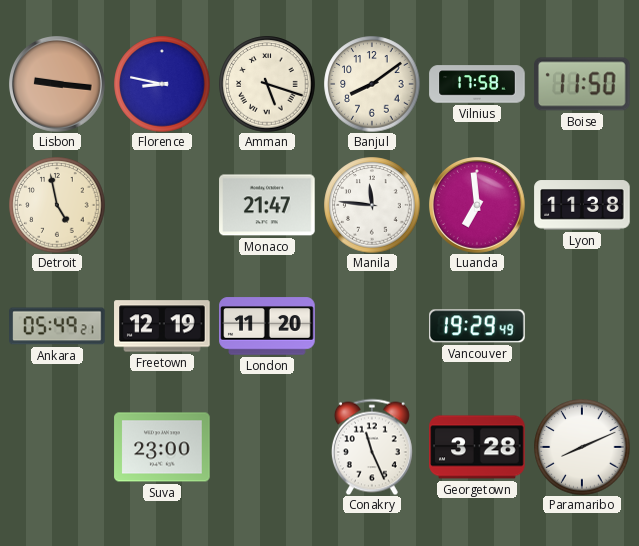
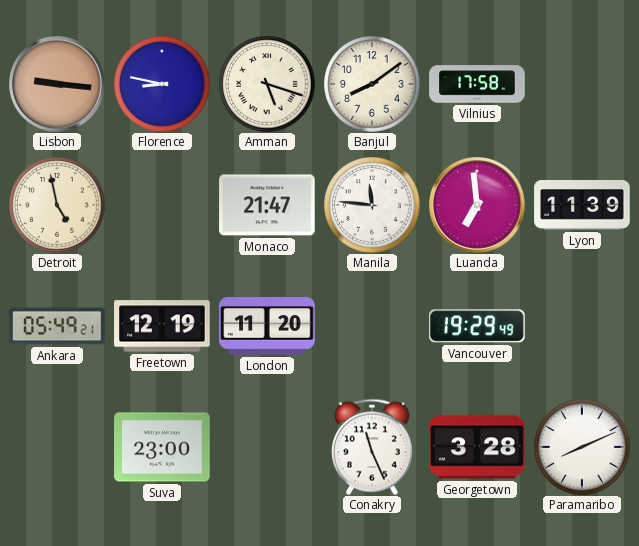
Boise: 11:50 -> none
Lyon: 11:38 -> 11:39
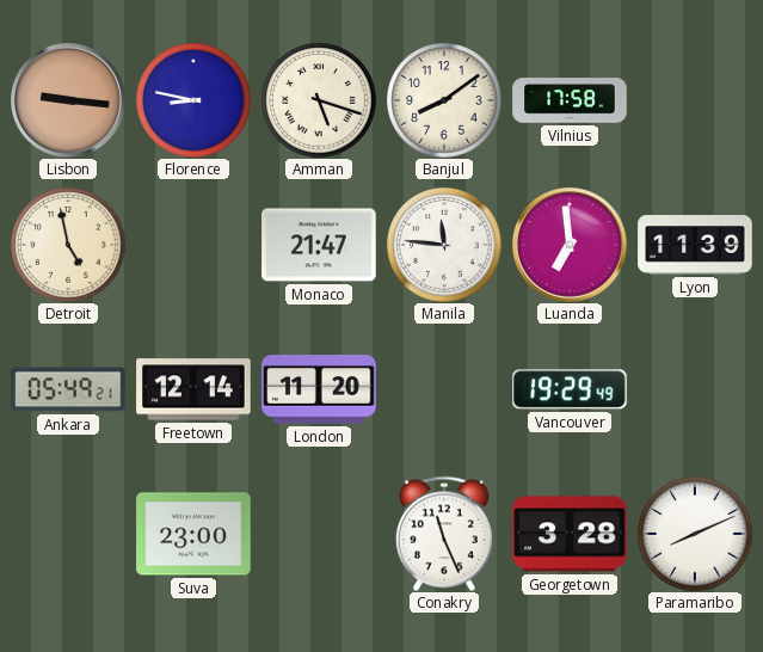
Freetown: 12:19 -> 12:14
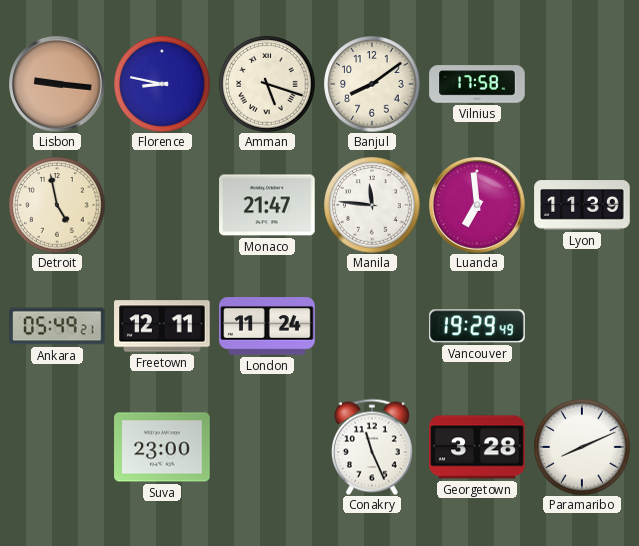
Freetown: 12:14 -> 12:11
London: 11:20 -> 11:24
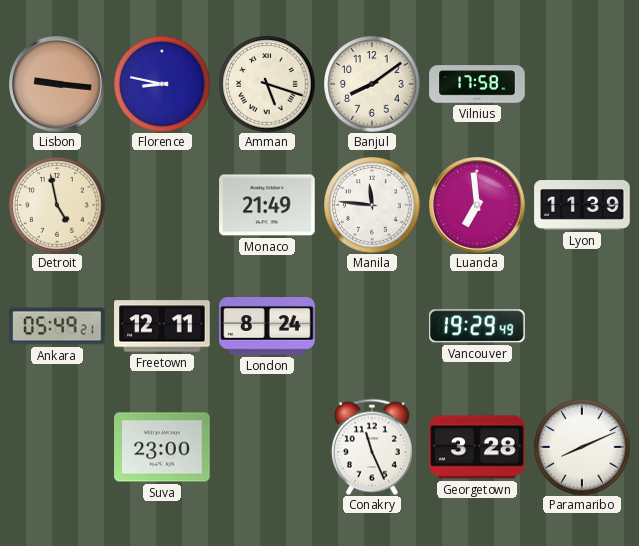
Monaco: 21:47 -> 21:49
London: 11:24 -> 8:24
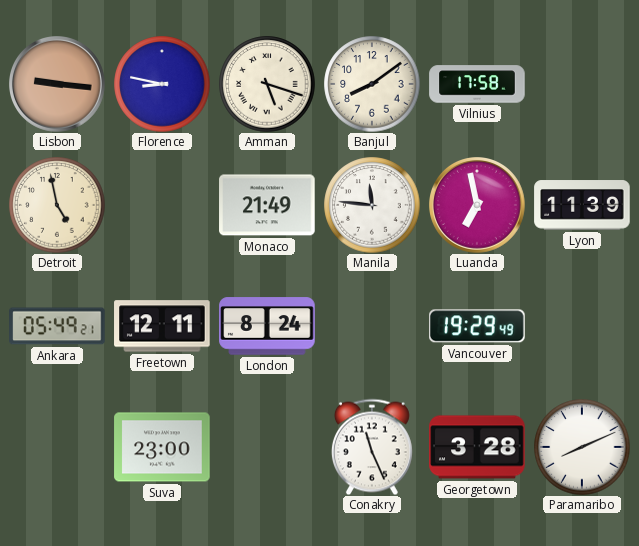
Luanda: 6:59 -> 6:58
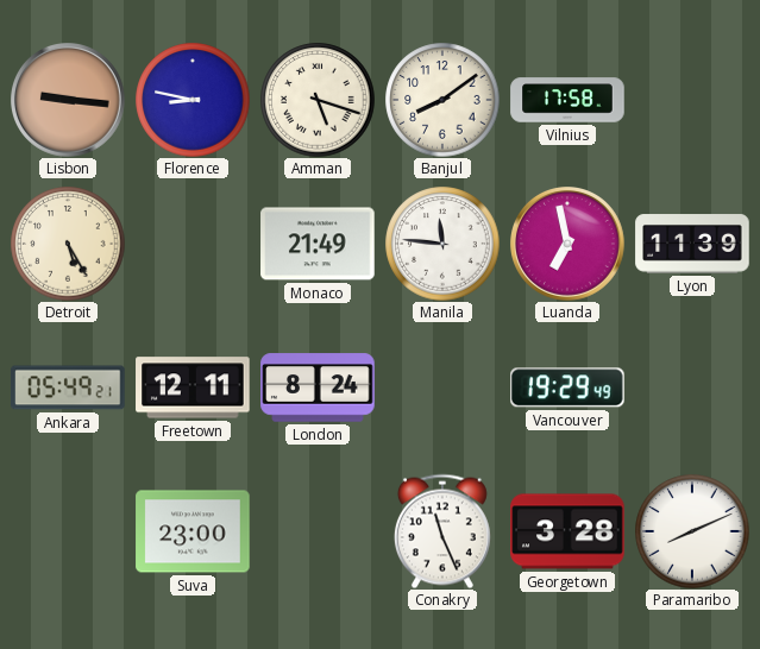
Detroit: 4:58 -> 5:25
